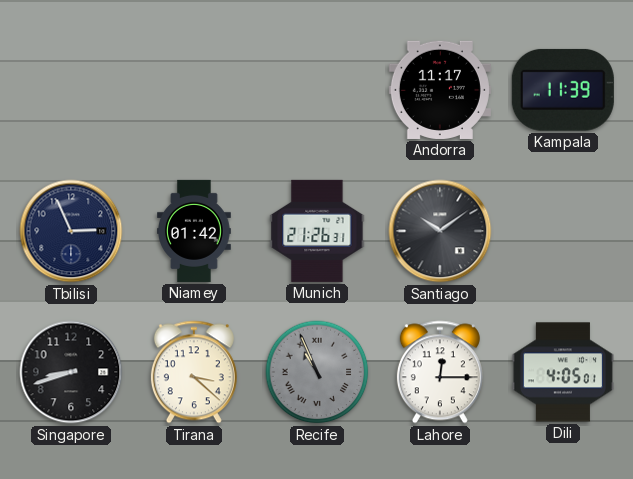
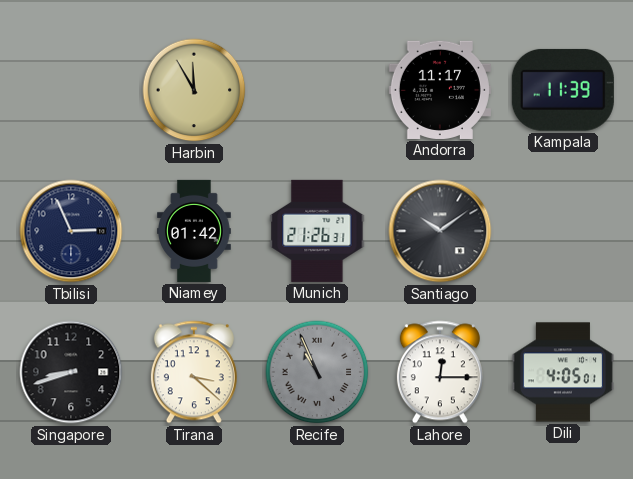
Harbin: none -> 11:55
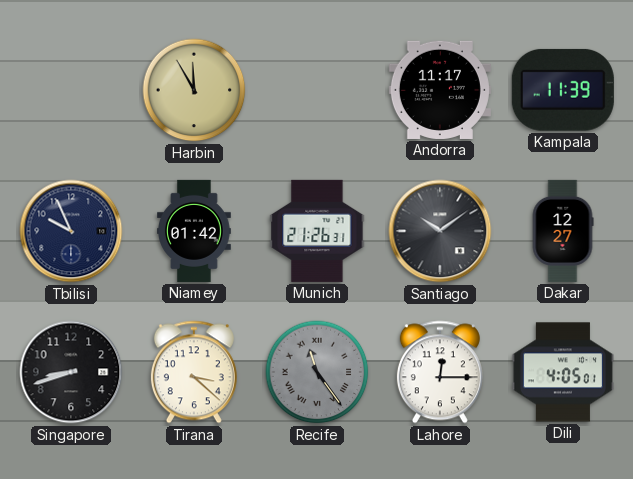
Tbilisi: 2:56 -> 9:56
Dakar: none -> 12:27
Recife: 10:56 -> 11:24
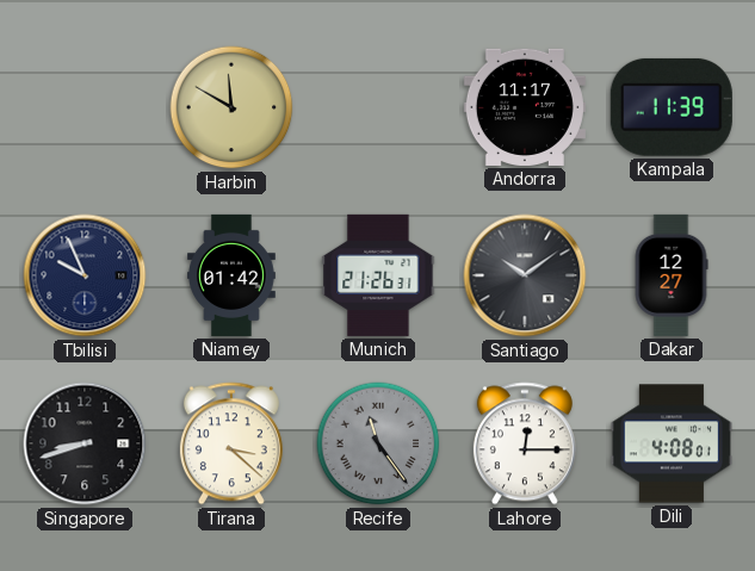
Harbin: 11:55 -> 11:50
Dili: 4:05 -> 4:08
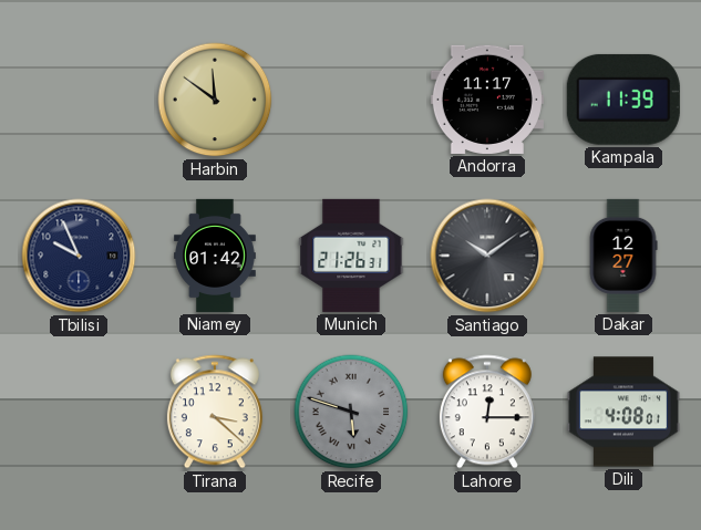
Harbin: 11:50 -> 11:51
Singapore: 8:42 -> none
Recife: 11:24 -> 5:48
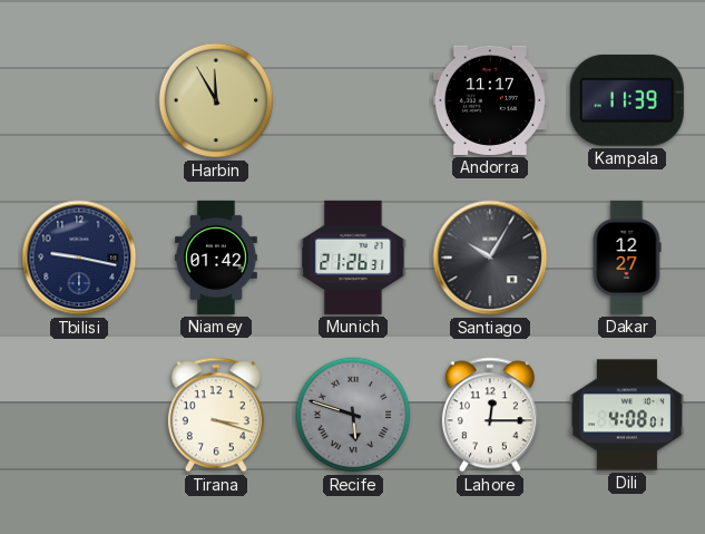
Harbin: 11:51 -> 11:55
Tbilisi: 9:56 -> 9:17
Santiago: 10:09 -> 10:05
Tirana: 3:22 -> 3:18
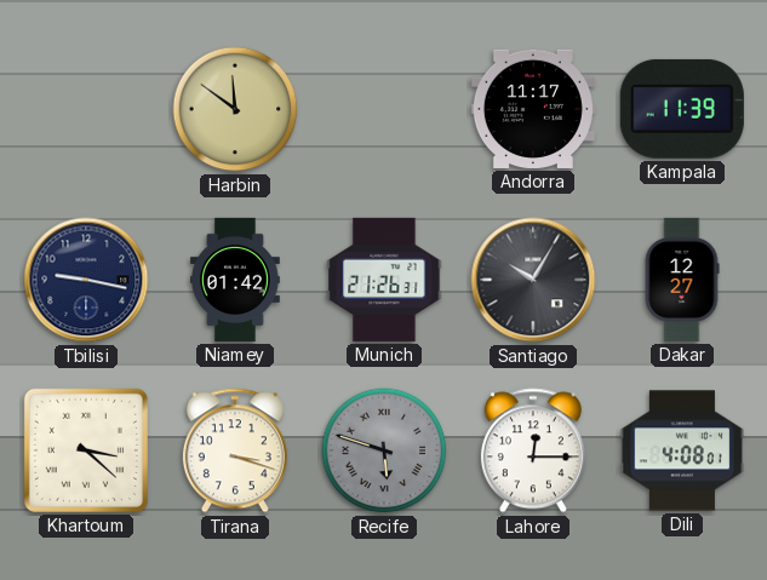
Harbin: 11:55 -> 11:51
Khartoum: none -> 3:22
